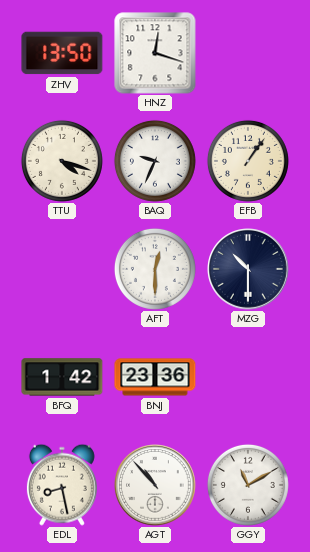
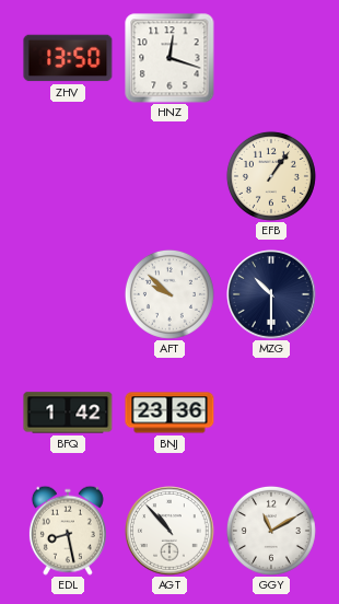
TTU: 4:18 -> none
BAQ: 9:34 -> none
AFT: 12:30 -> 9:52
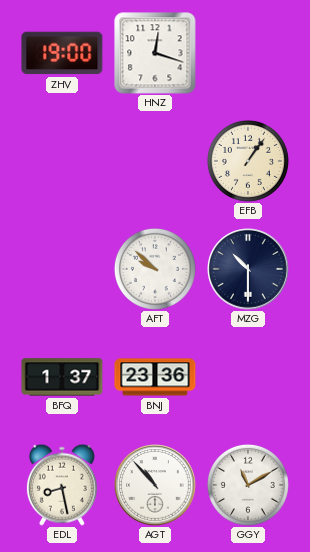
ZHV: 13:50 -> 19:00
BFQ: 1:42 -> 1:37
